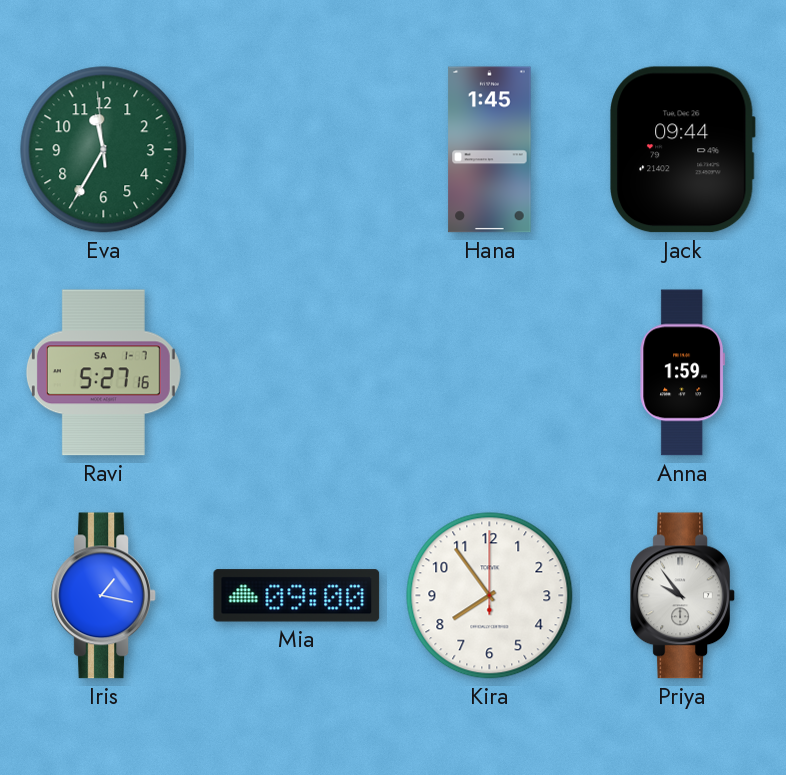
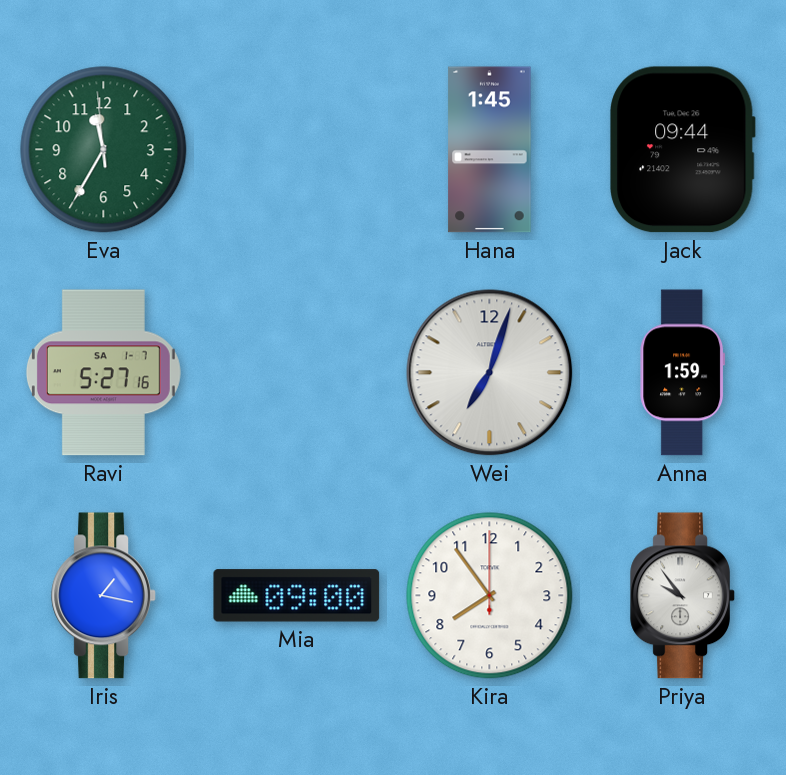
Wei: none -> 7:03
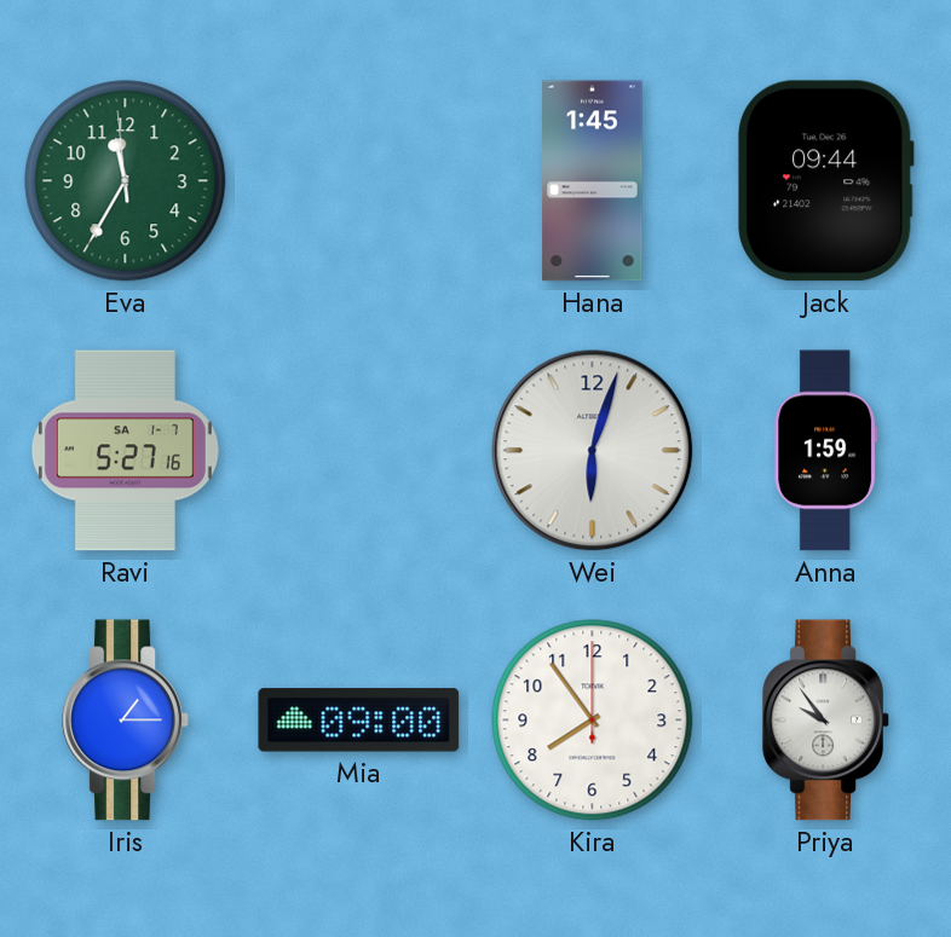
Wei: 7:03 -> 6:03
Iris: 1:17 -> 1:15
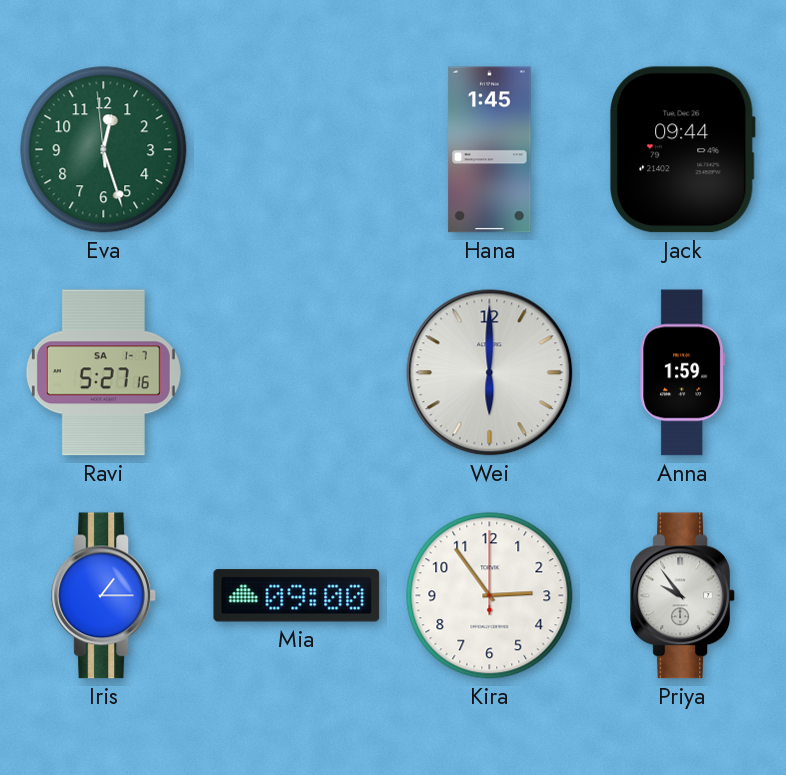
Eva: 11:34 -> 12:26
Wei: 6:03 -> 6:00
Kira: 7:54 -> 2:54
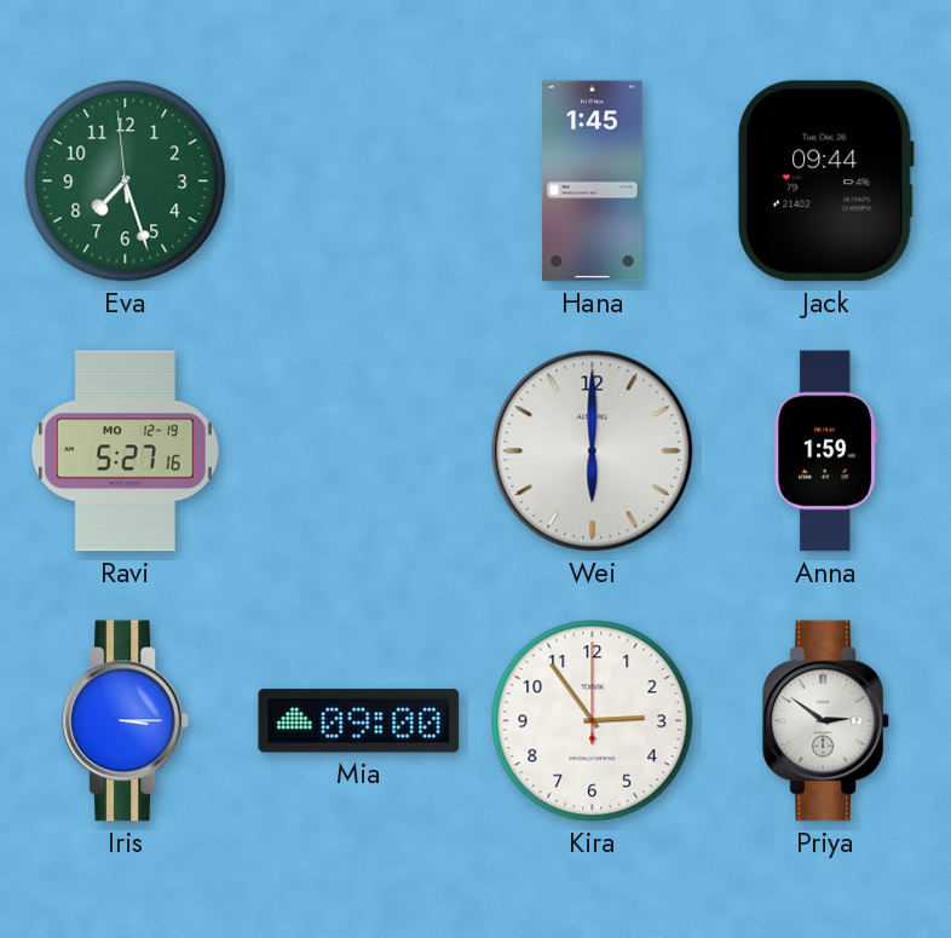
Eva: 12:26 -> 7:26
Ravi date: SA 1-7 -> MO 12-19
Iris: 1:15 -> 3:15
Priya: 9:54 -> 2:51
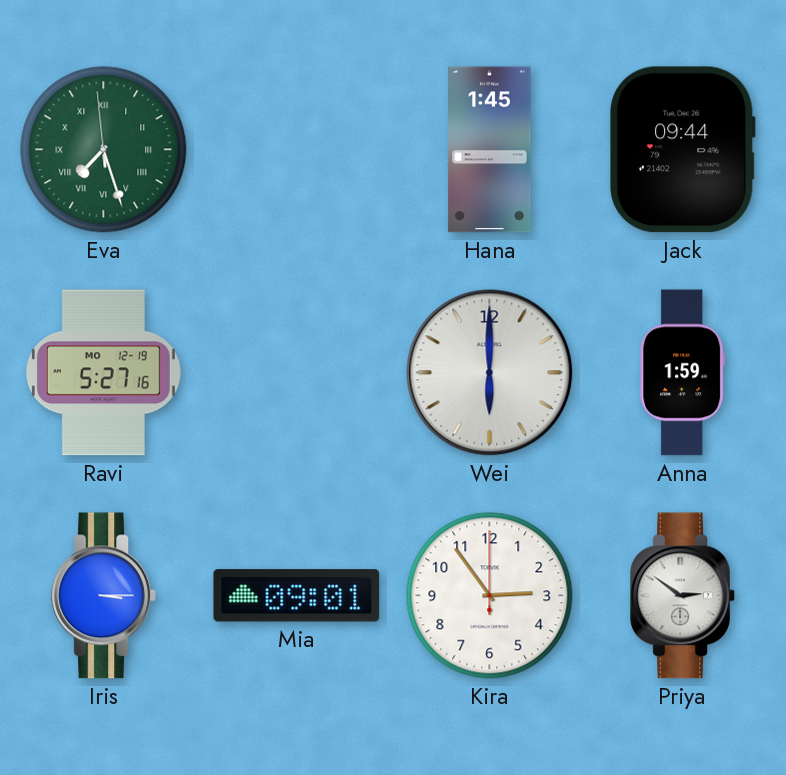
Eva numerals: Arabic -> Roman
Mia: 09:00 -> 09:01
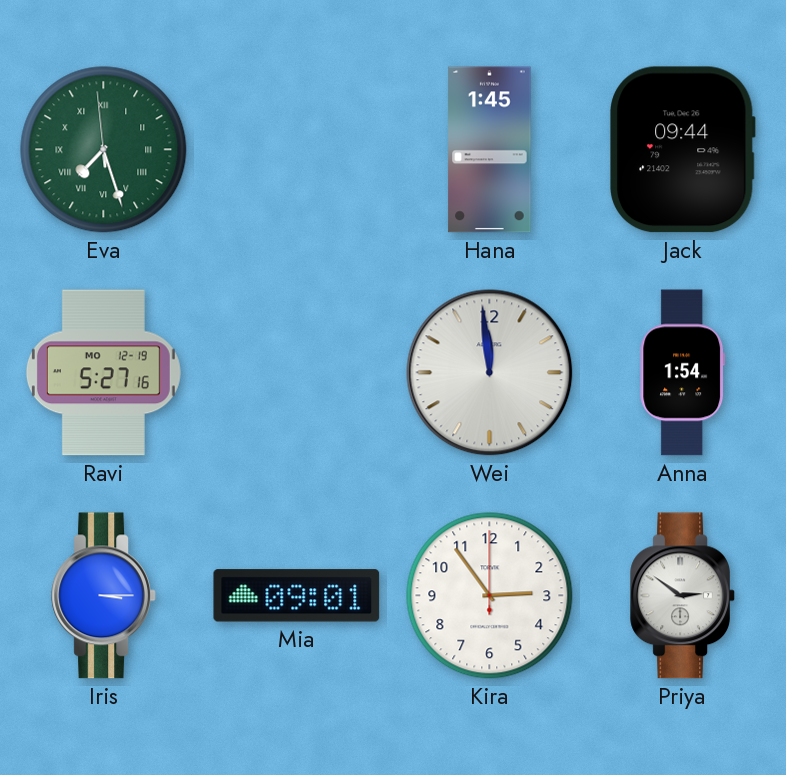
Wei: 6:00 -> 11:59
Anna: 1:59 -> 1:54
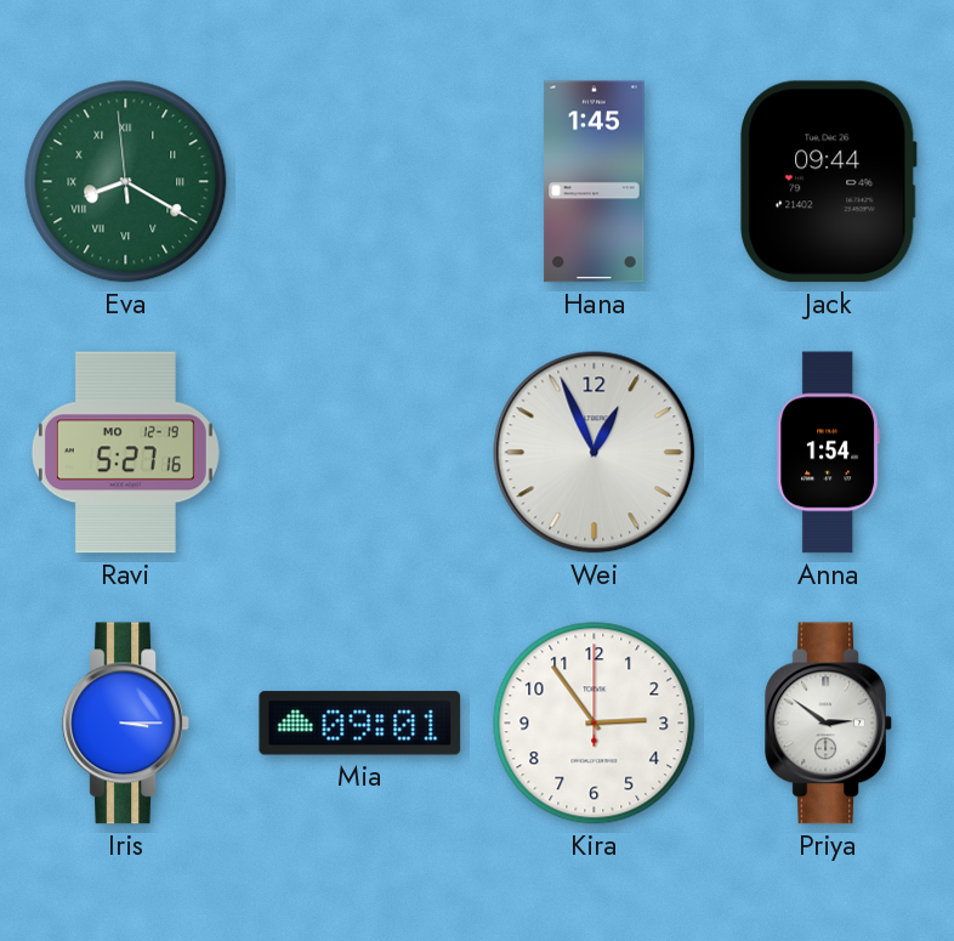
Eva: 7:26 -> 8:19
Wei: 11:59 -> 12:56
